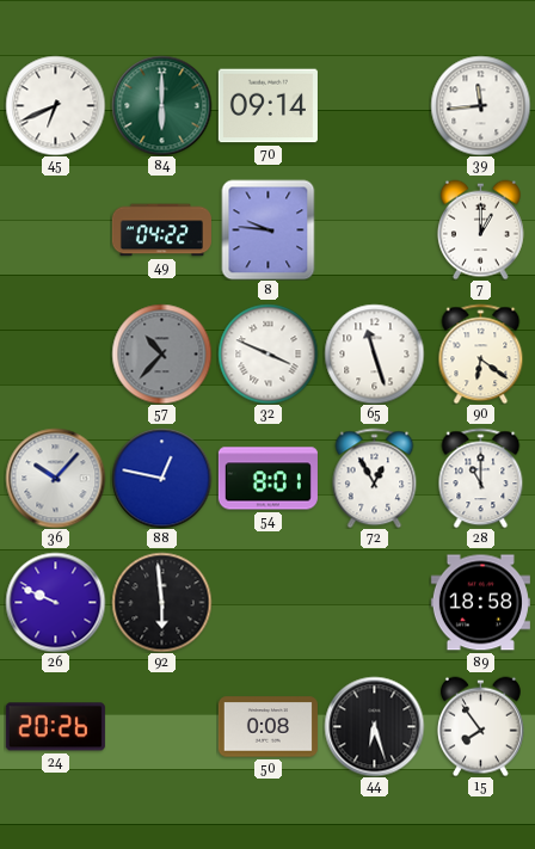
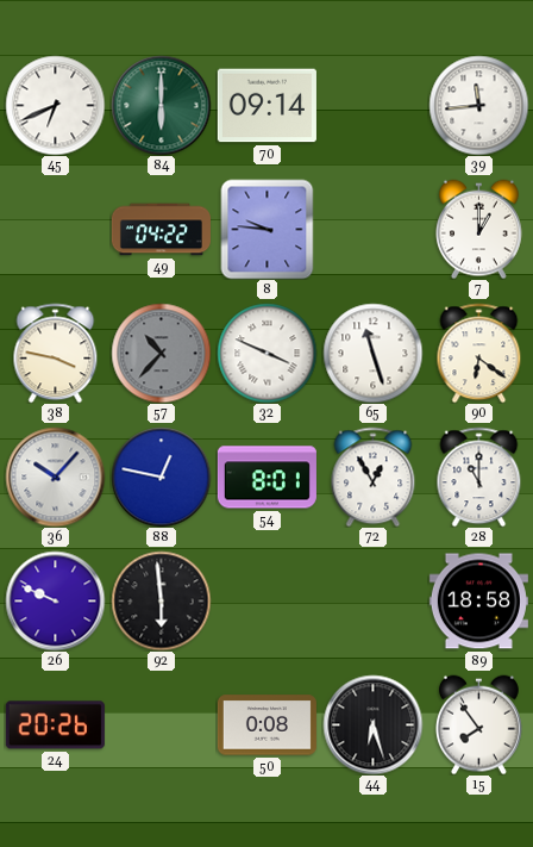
38: none -> 3:47
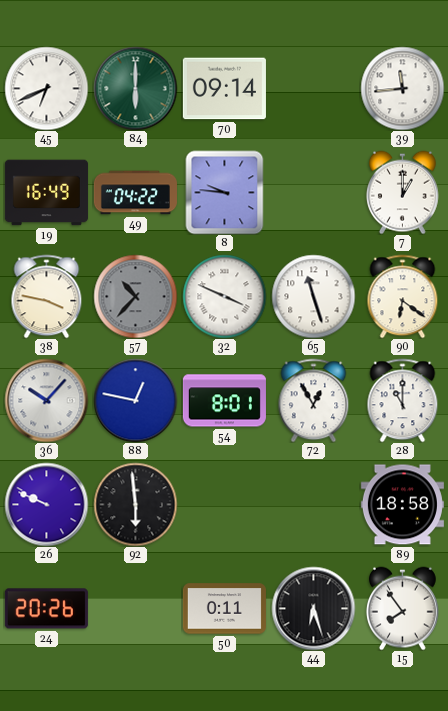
19: none -> 16:49
50: 0:08 -> 0:11
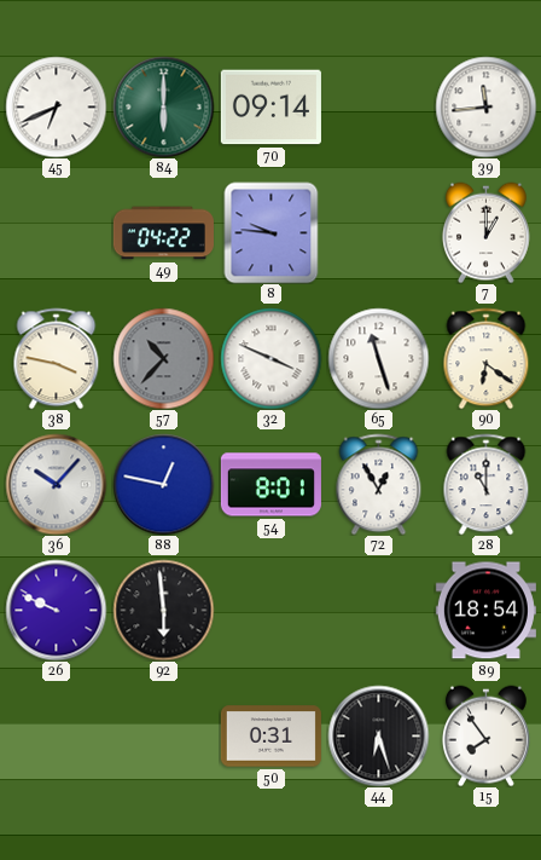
19: 16:49 -> none
89: 18:58 -> 18:54
24: 20:26 -> none
50: 0:11 -> 0:31
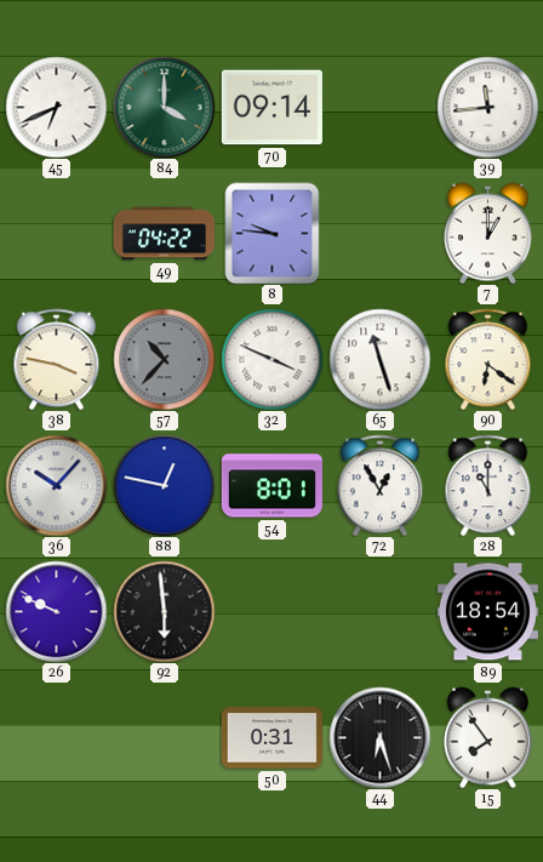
84: 6:00 -> 4:00
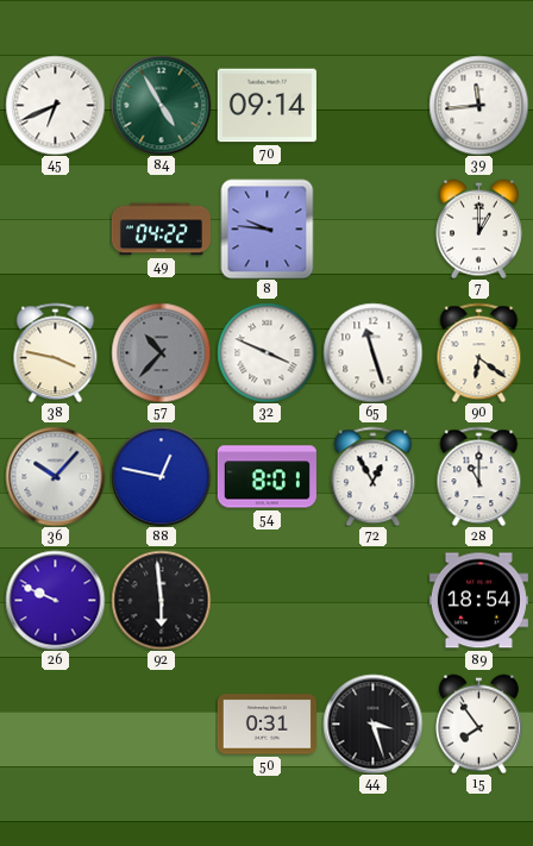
84: 4:00 -> 4:55
44: 6:27 -> 3:27
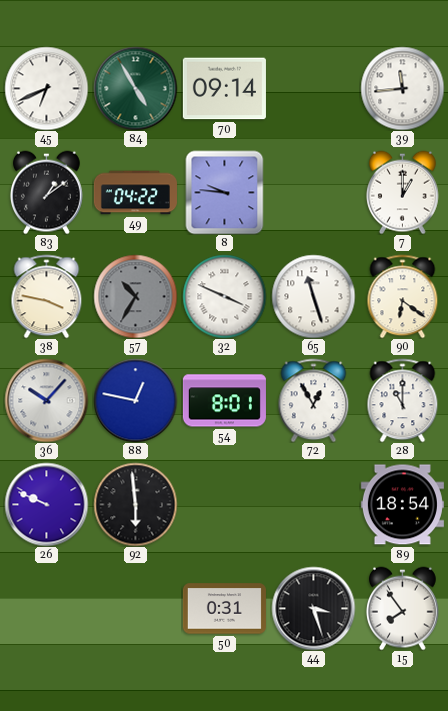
83: none -> 1:09
57: 10:37 -> 10:35
